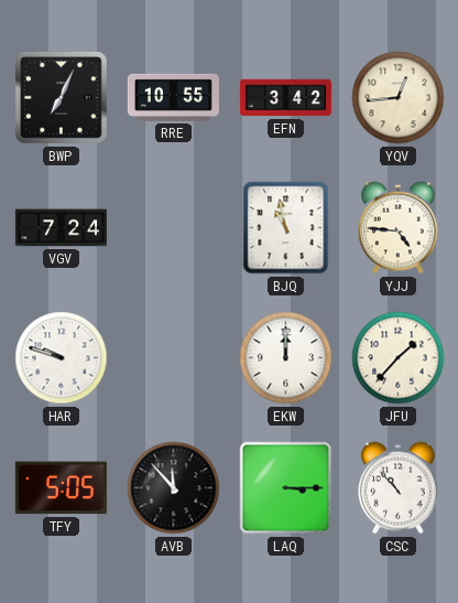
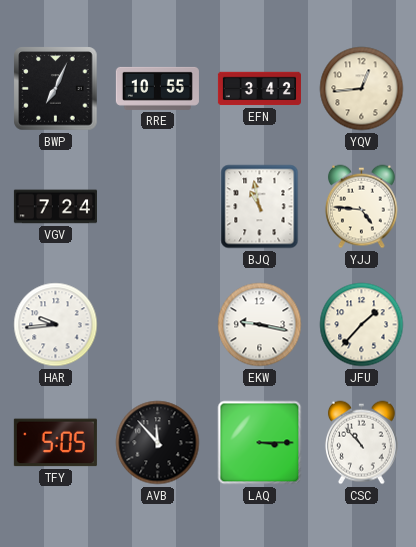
HAR: 9:48 -> 9:44
EKW: 12:00 -> 9:17
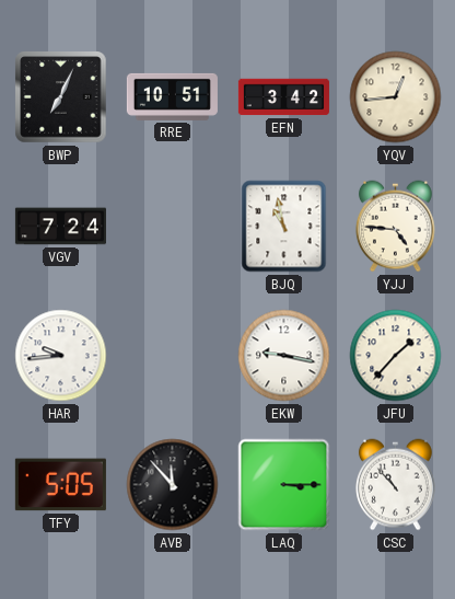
RRE: 10:55 -> 10:51
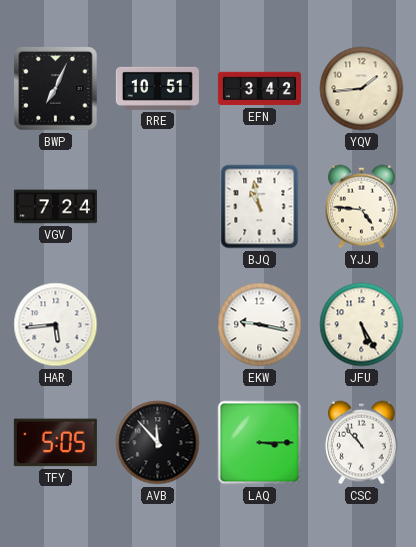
YQV: 12:44 -> 1:44
HAR: 9:44 -> 5:44
JFU: 1:37 -> 5:25
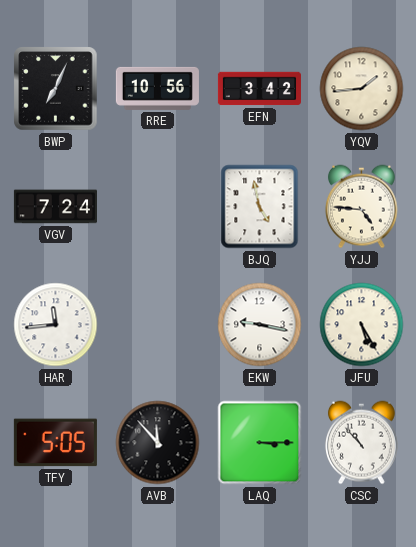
RRE: 10:51 -> 10:56
BJQ: 10:58 -> 4:58
HAR: 5:44 -> 11:44
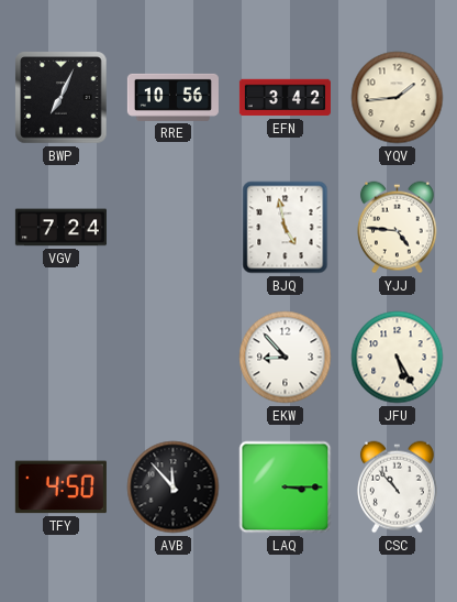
HAR: 11:44 -> none
EKW: 9:17 -> 8:53
TFY: 5:05 -> 4:50
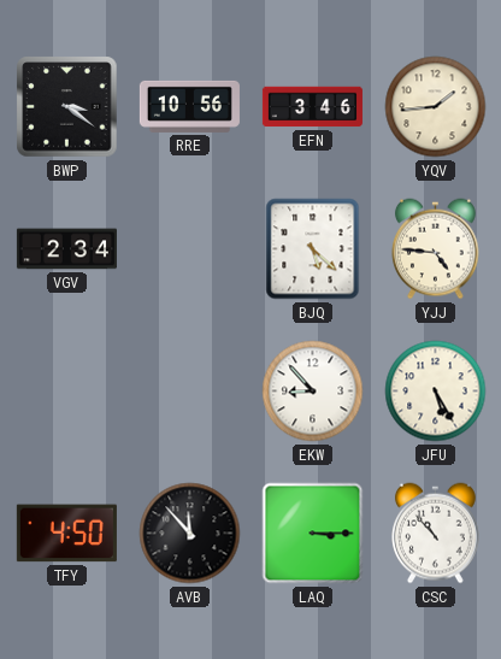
BWP: 7:04 -> 3:21
EFN: 3:42 -> 3:46
VGV: 7:24 -> 2:34
BJQ: 4:58 -> 5:22
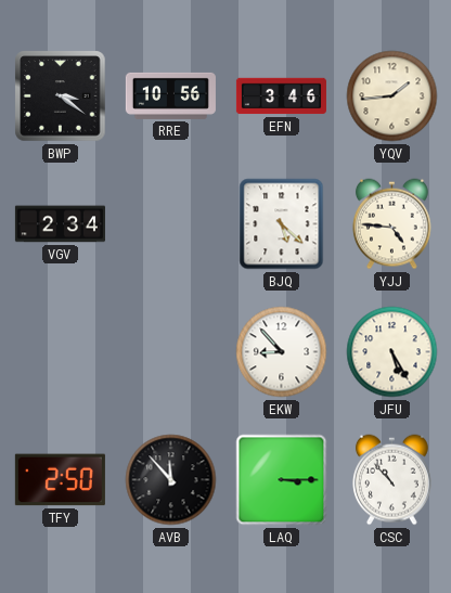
TFY: 4:50 -> 2:50
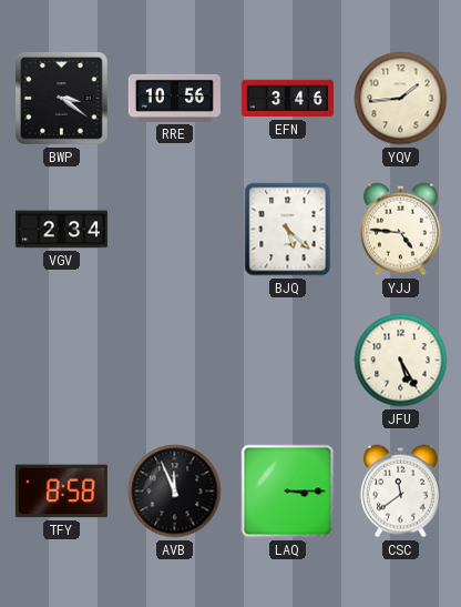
EKW: 8:53 -> none
TFY: 2:50 -> 8:58
AVB: 11:53 -> 11:56
CSC: 10:53 -> 11:39
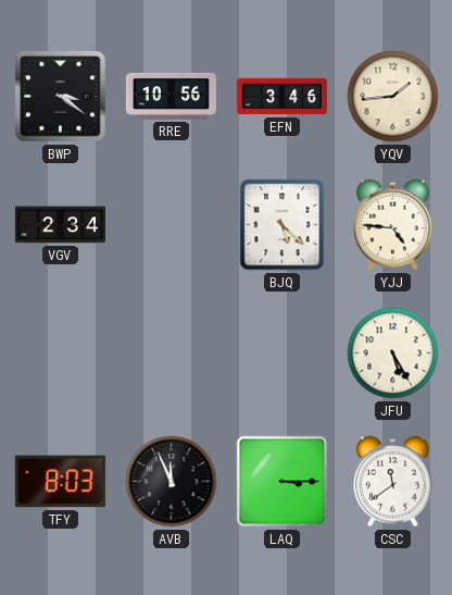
TFY: 8:58 -> 8:03
